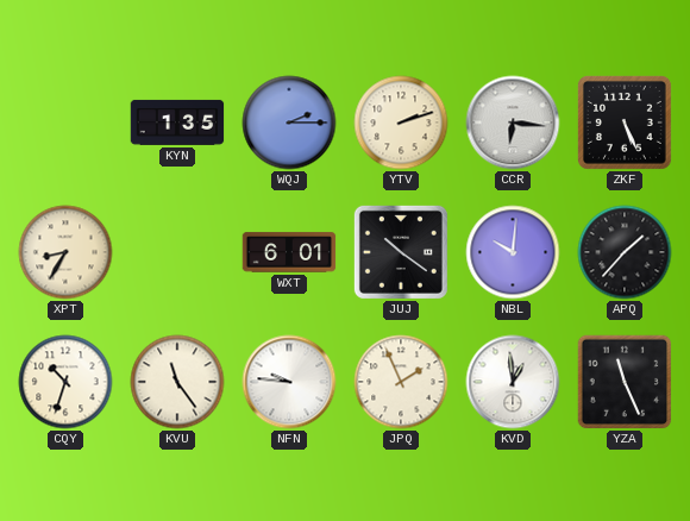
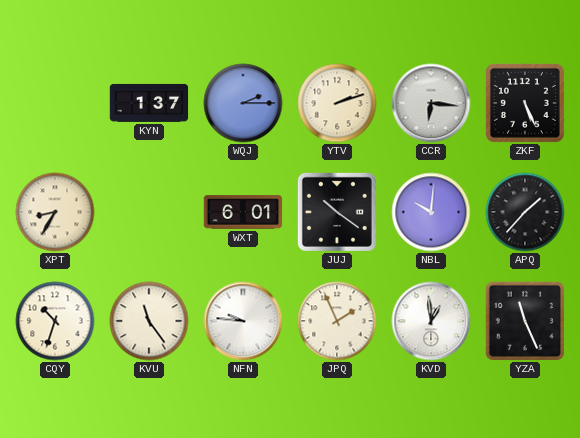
KYN: 1:35 -> 1:37
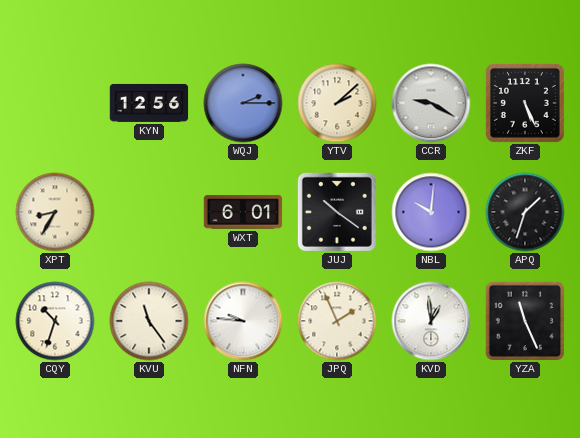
KYN: 1:37 -> 12:56
YTV: 2:12 -> 2:08
CCR: 6:16 -> 9:20
APQ: 1:37 -> 1:33
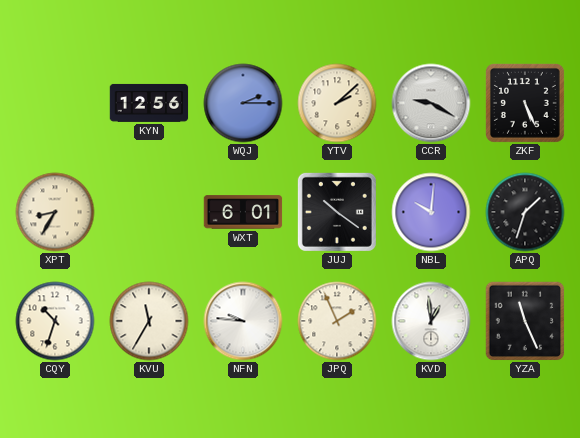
KVU: 11:24 -> 11:35
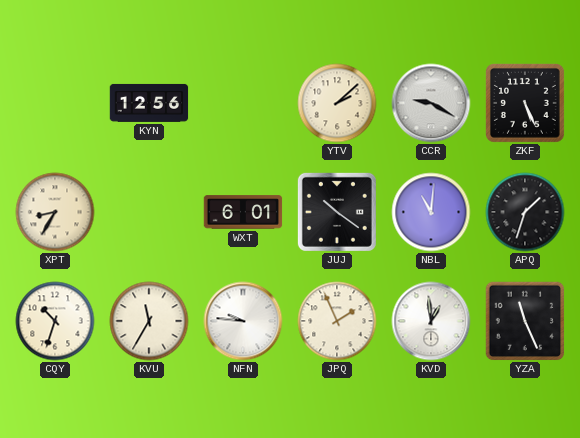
WQJ: 2:15 -> none
NBL: 10:01 -> 11:01
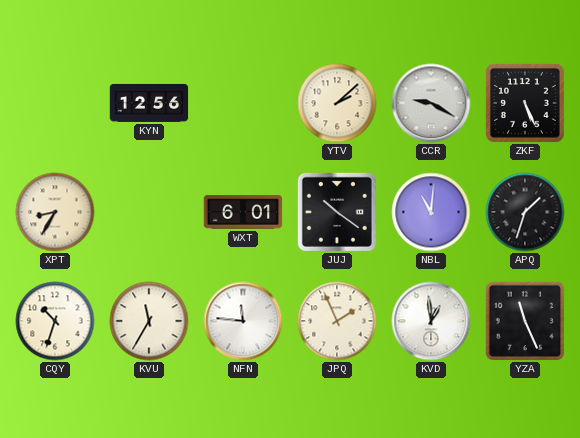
NFN: 9:46 -> 11:46
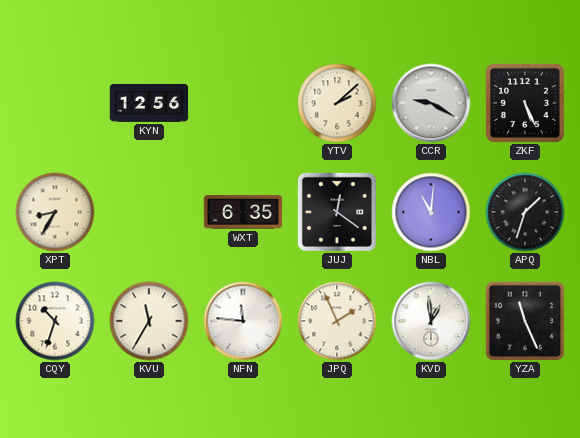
WXT: 6:01 -> 6:35
JUJ: 10:21 -> 12:21
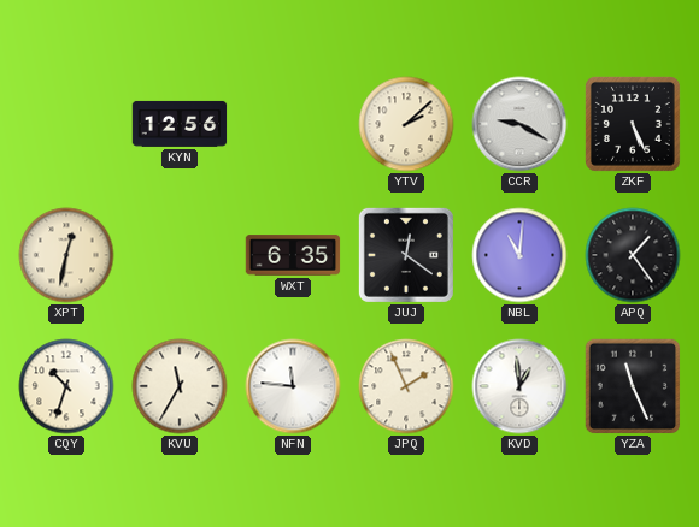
XPT: 8:35 -> 12:32
APQ: 1:33 -> 1:24
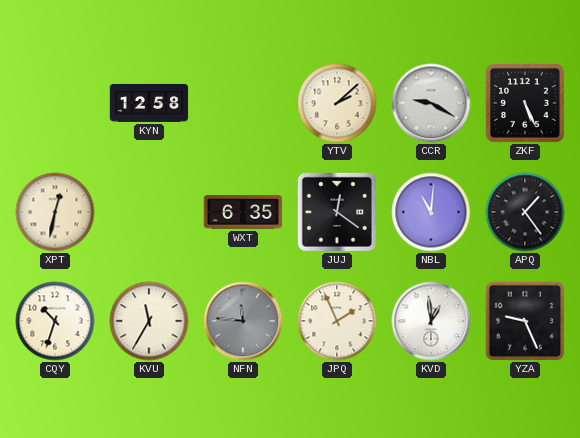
KYN: 12:56 -> 12:58
NFN dial: white -> grey
YZA: 11:26 -> 9:26
